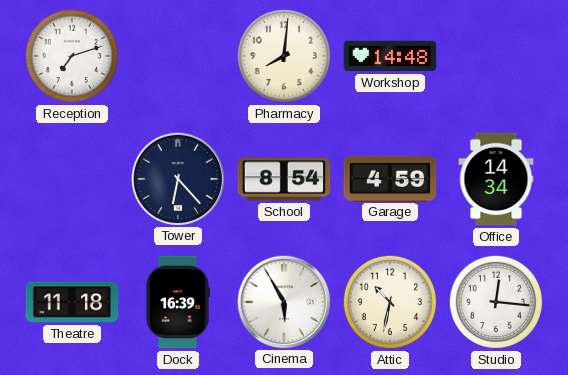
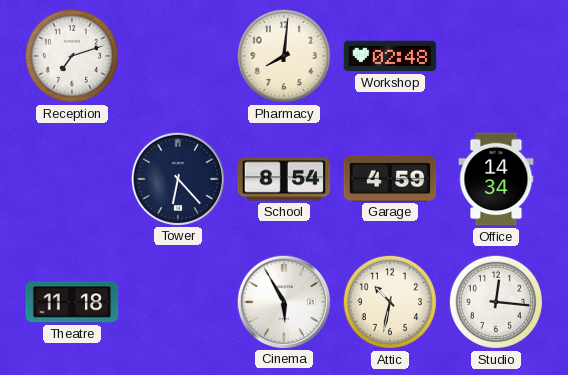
Workshop: 14:48 -> 02:48
Dock: 16:39 -> none
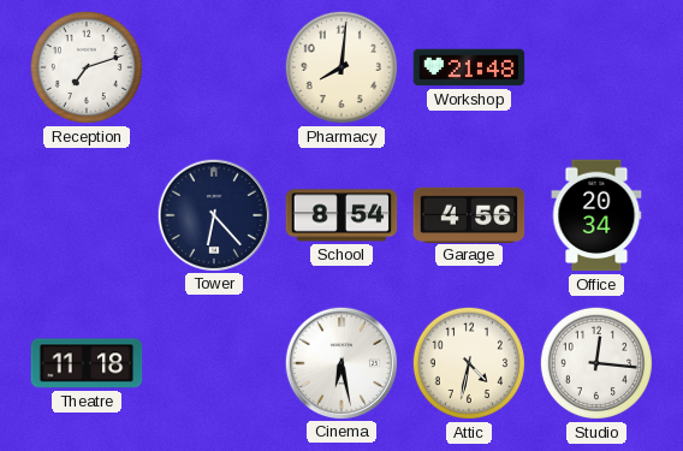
Workshop: 02:48 -> 21:48
Garage: 4:59 -> 4:56
Office: 14:34 -> 20:34
Cinema: 5:55 -> 6:28
Attic: 10:32 -> 4:32
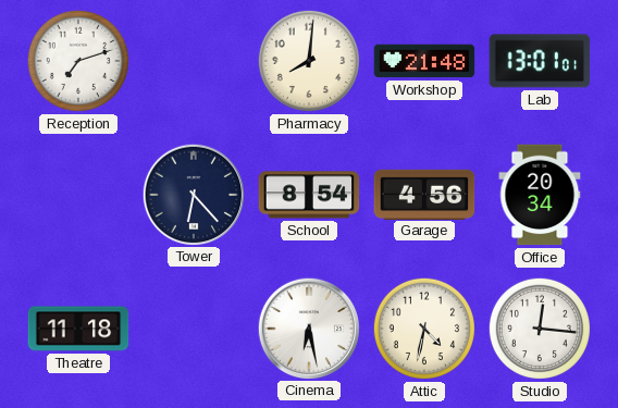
Lab: none -> 13:01
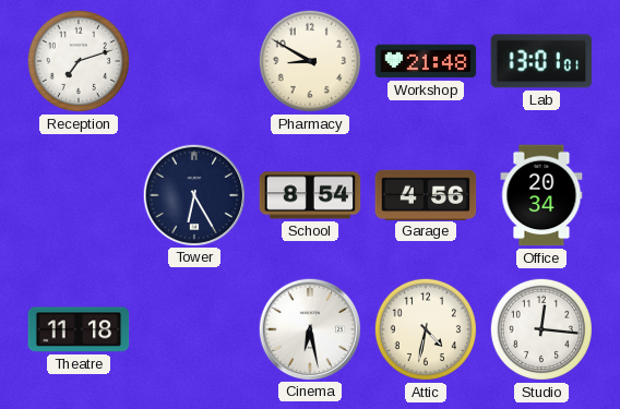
Pharmacy: 8:01 -> 8:50
Tower: 6:23 -> 6:25
